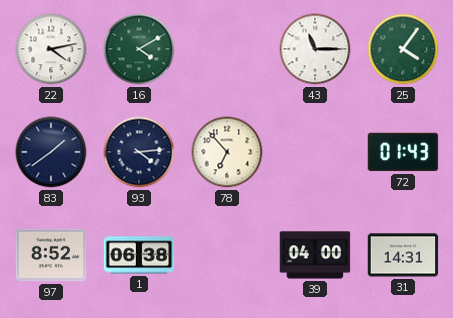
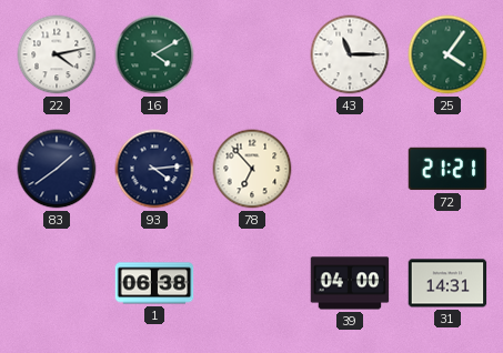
72: 01:43 -> 21:21
97: 8:52 -> none
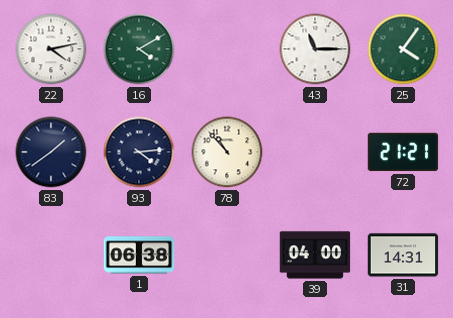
78: 6:53 -> 10:53
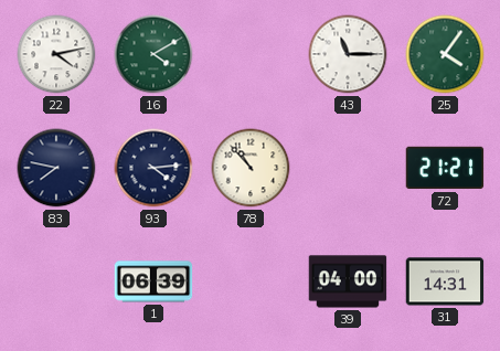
83: 1:39 -> 7:47
1: 06:38 -> 06:39
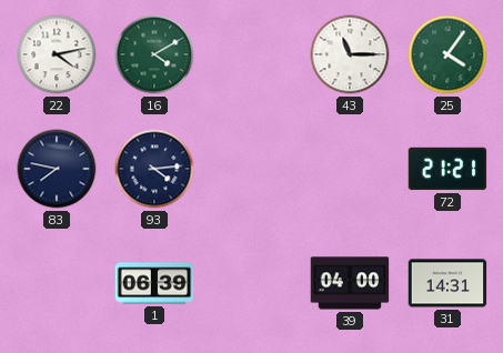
78: 10:53 -> none
